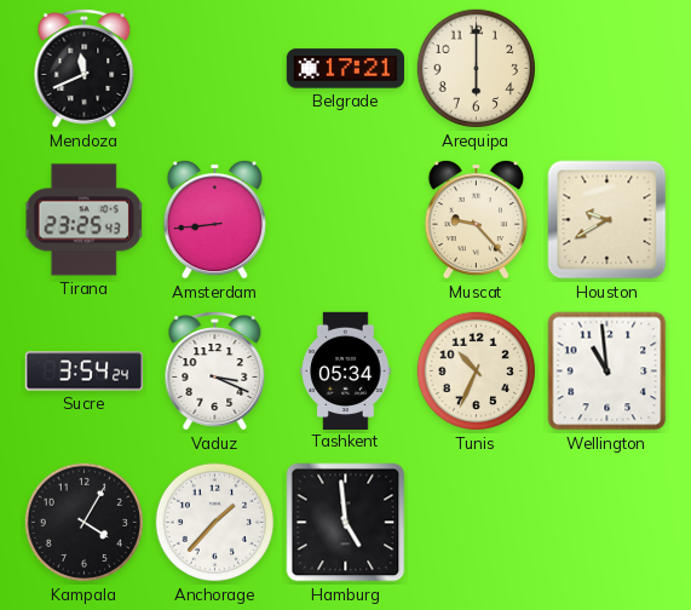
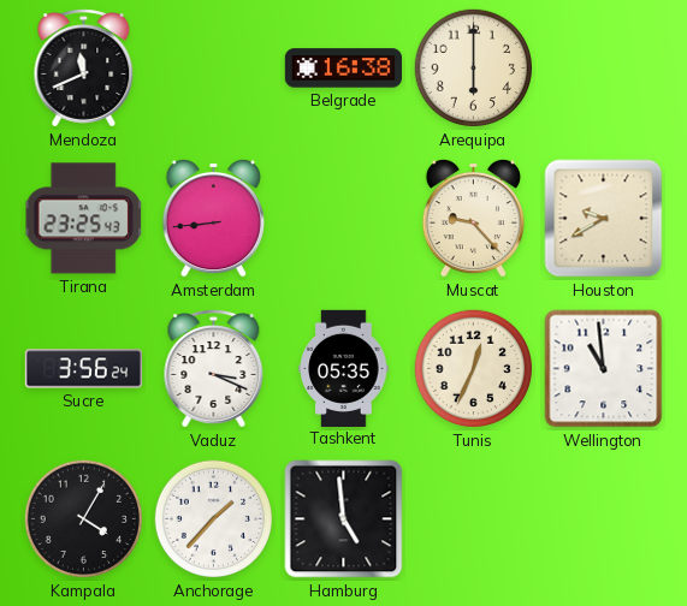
Belgrade: 17:21 -> 16:38
Sucre: 3:54 -> 3:56
Tashkent: 05:34 -> 05:35
Tunis: 10:34 -> 12:34
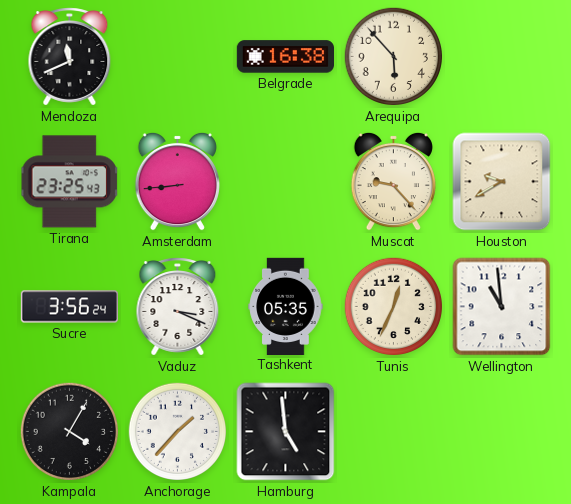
Arequipa: 6:00 -> 5:53
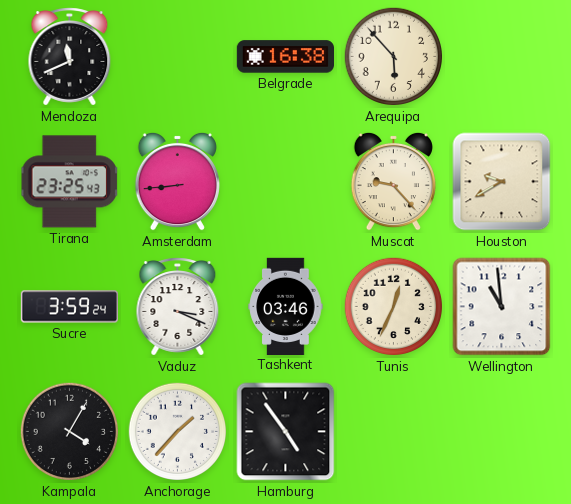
Sucre: 3:56 -> 3:59
Tashkent: 05:35 -> 03:46
Hamburg: 4:59 -> 4:54
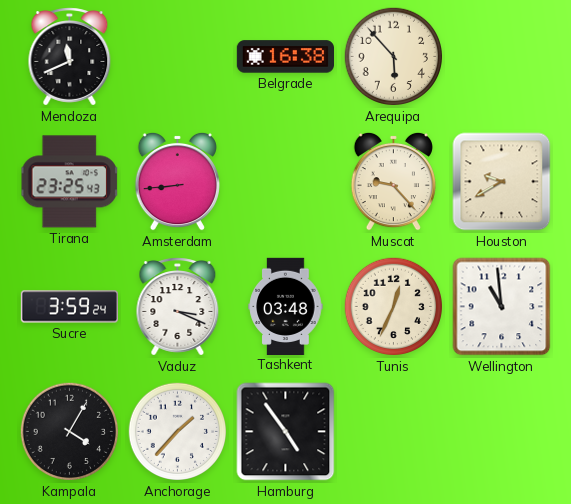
Tashkent: 03:46 -> 03:48
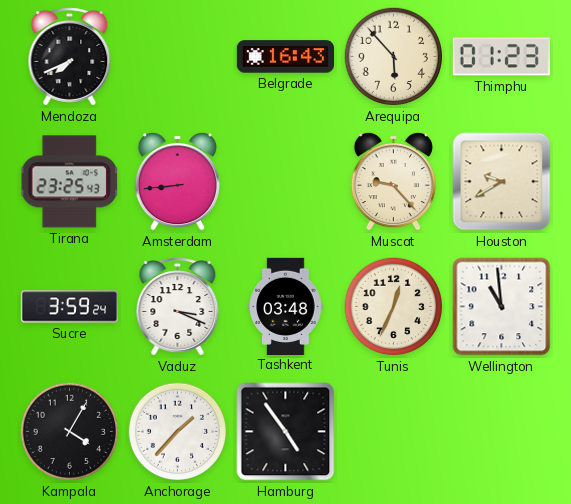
Mendoza: 11:41 -> 7:41
Belgrade: 16:38 -> 16:43
Thimphu: none -> 01:23
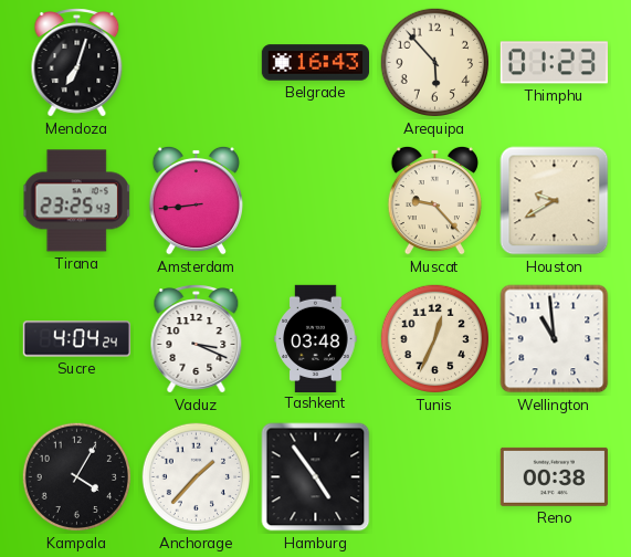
Mendoza: 7:41 -> 7:03
Sucre: 3:59 -> 4:04
Reno: none -> 00:38
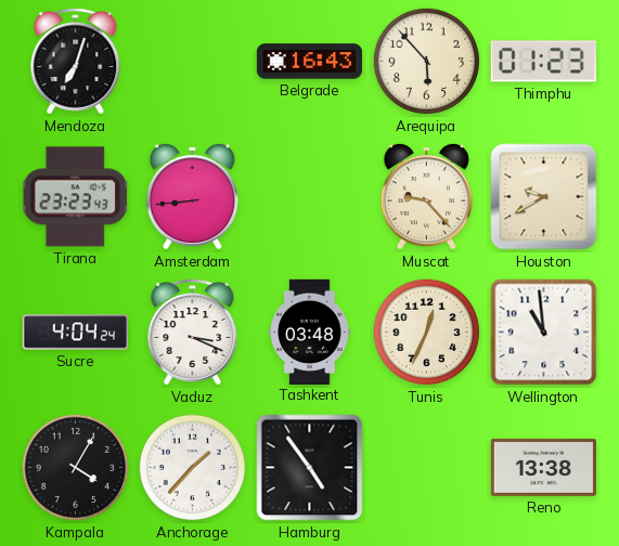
Tirana: 23:25 -> 23:23
Reno: 00:38 -> 13:38
